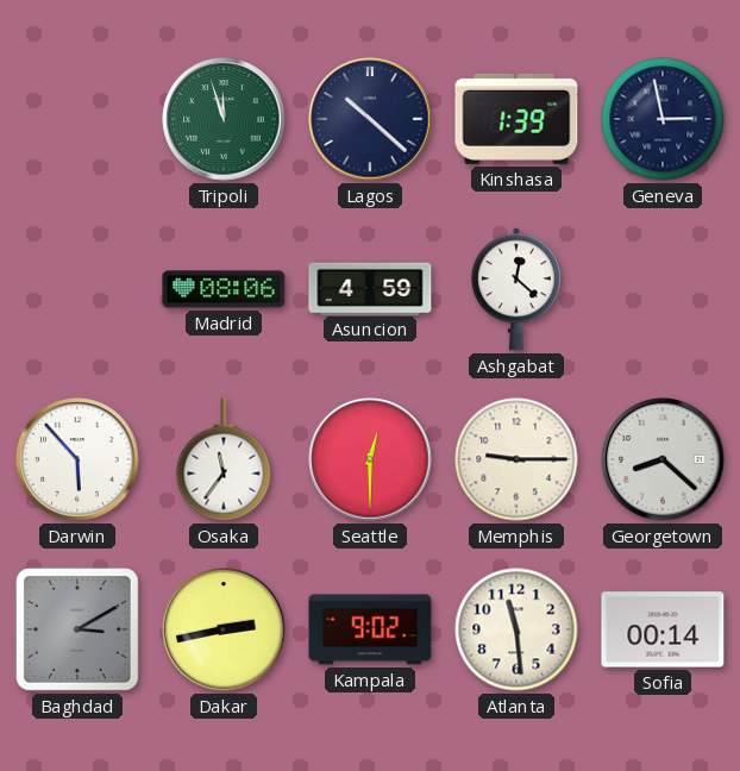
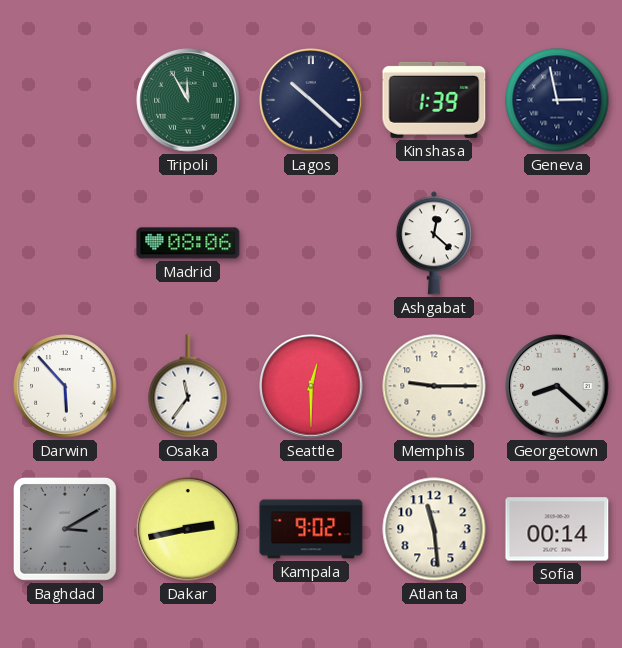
Tripoli: 11:57 -> 11:55
Asuncion: 4:59 -> none
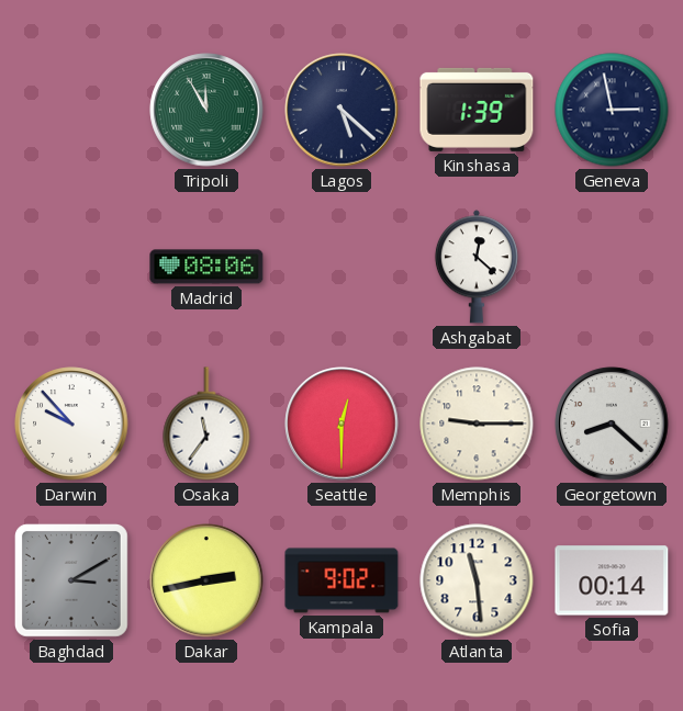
Lagos: 10:22 -> 5:22
Darwin: 5:53 -> 9:53
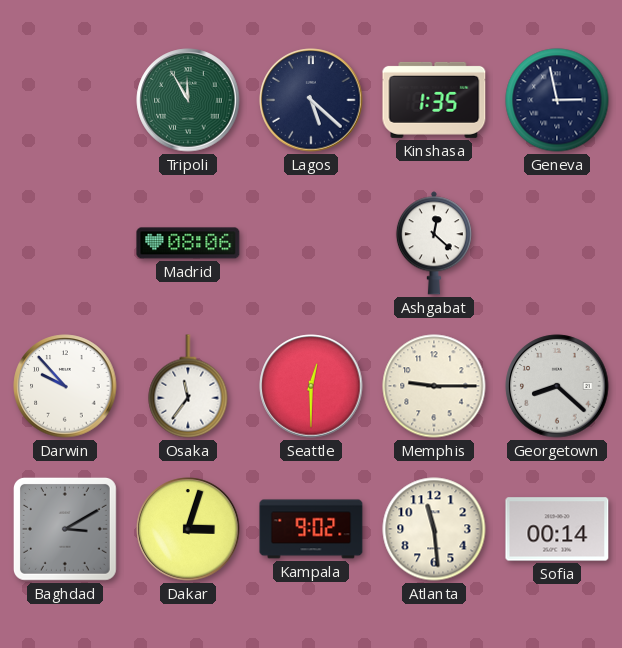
Kinshasa: 1:39 -> 1:35
Dakar: 2:43 -> 3:03
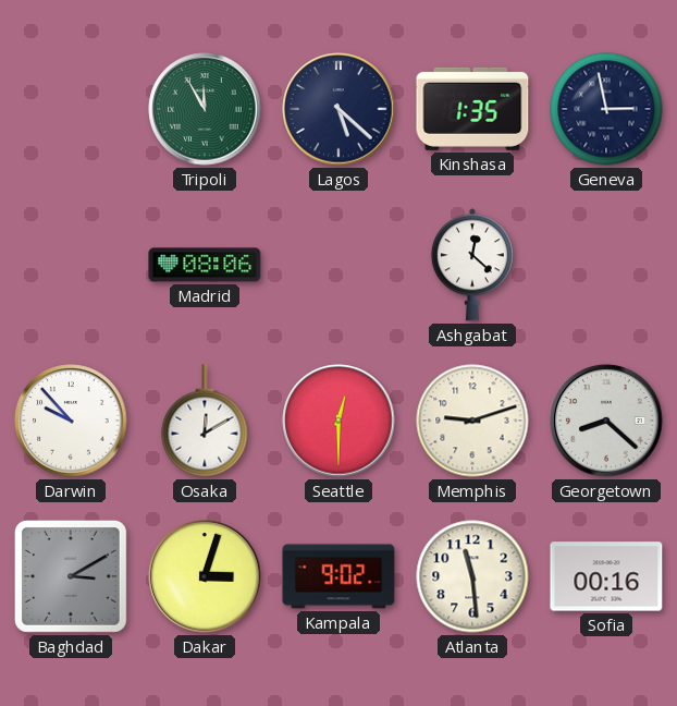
Osaka: 11:36 -> 12:10
Memphis: 9:15 -> 9:12
Sofia: 00:14 -> 00:16
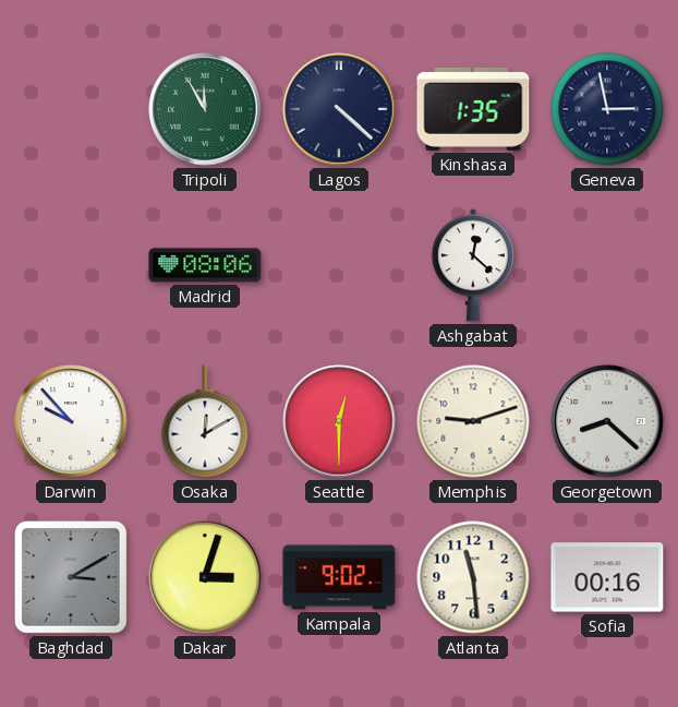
Lagos: 5:22 -> 4:22
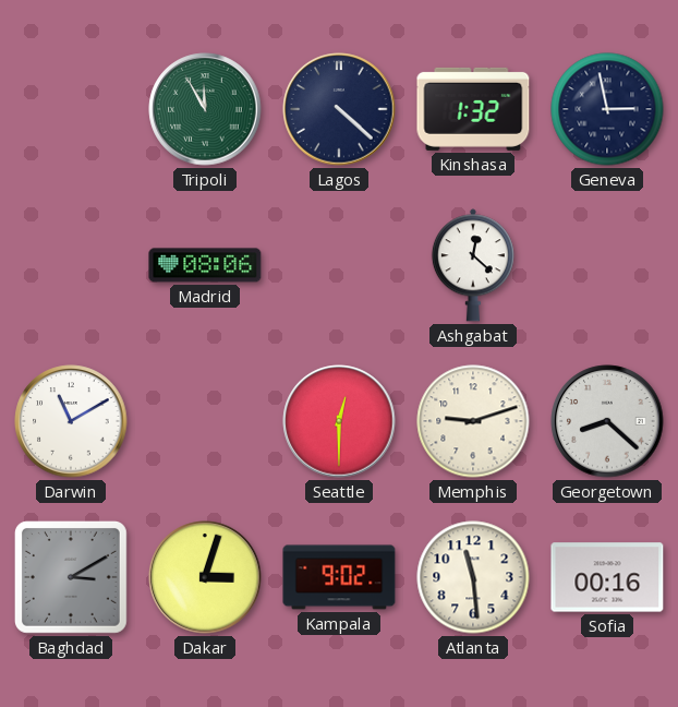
Kinshasa: 1:35 -> 1:32
Darwin: 9:53 -> 11:10
Osaka: 12:10 -> none
